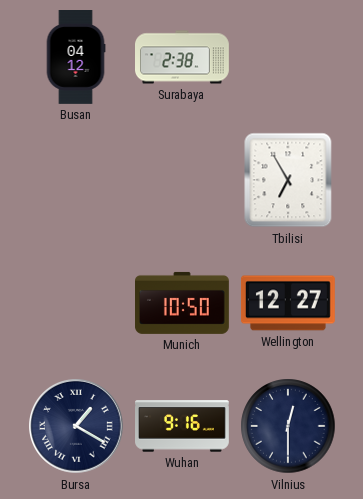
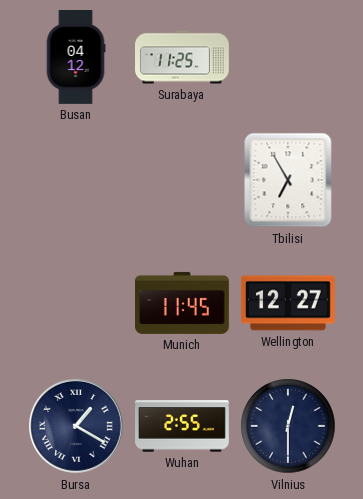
Surabaya: 2:38 -> 11:25
Munich: 10:50 -> 11:45
Wuhan: 9:16 -> 2:55
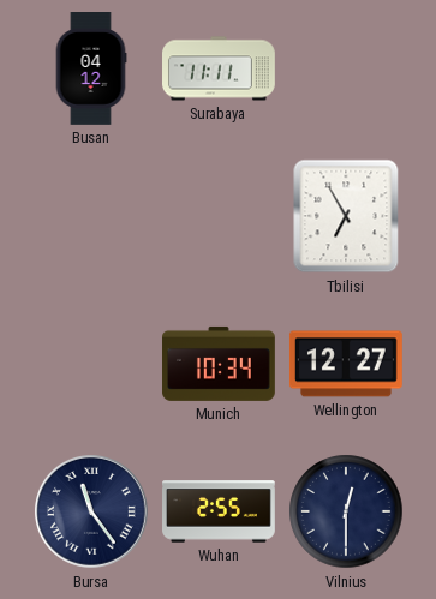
Surabaya: 11:25 -> 11:11
Munich: 11:45 -> 10:34
Bursa: 1:20 -> 11:24
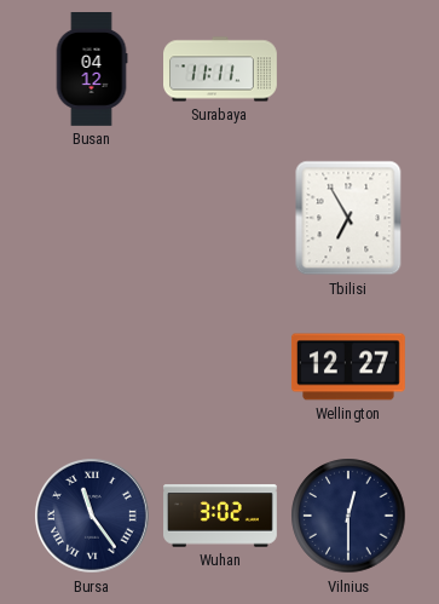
Munich: 10:34 -> none
Wuhan: 2:55 -> 3:02
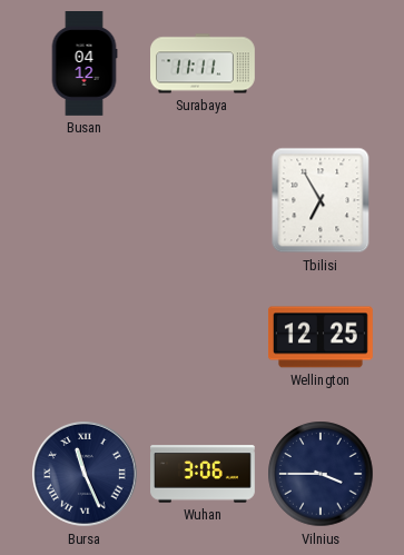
Wellington: 12:27 -> 12:25
Bursa: 11:24 -> 11:26
Wuhan: 3:02 -> 3:06
Vilnius: 12:30 -> 3:45
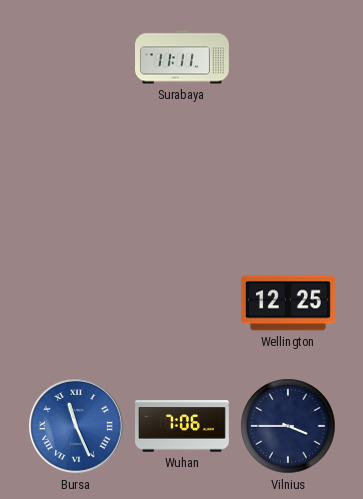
Busan: 04:12 -> none
Tbilisi: 6:55 -> none
Bursa dial: navy -> blue
Wuhan: 3:06 -> 7:06
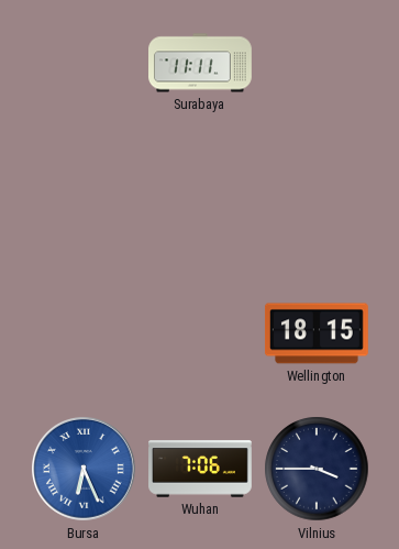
Wellington: 12:25 -> 18:15
Bursa: 11:26 -> 6:26
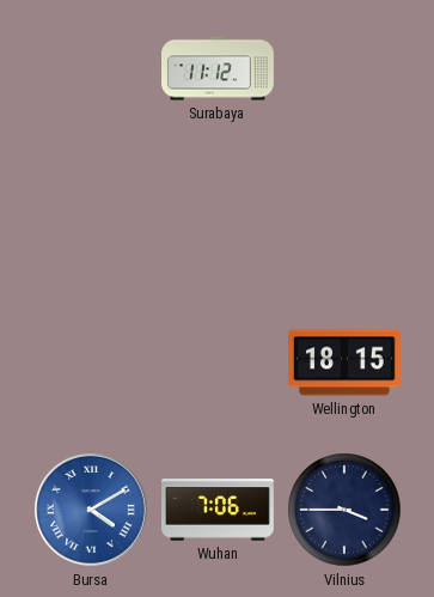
Surabaya: 11:11 -> 11:12
Bursa: 6:26 -> 4:10
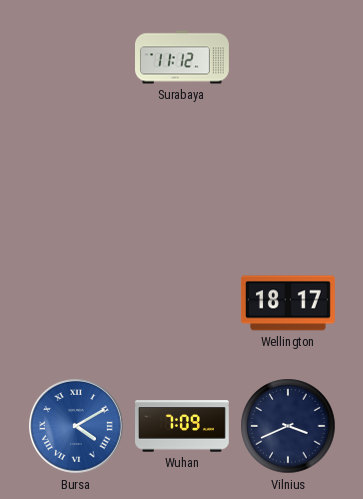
Wellington: 18:15 -> 18:17
Wuhan: 7:06 -> 7:09
Vilnius: 3:45 -> 3:41
